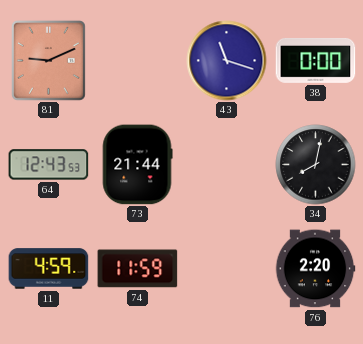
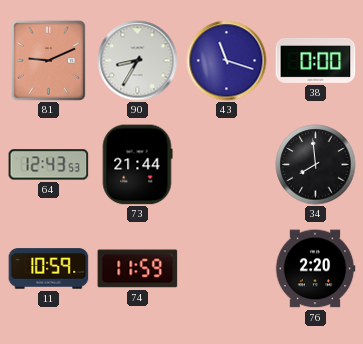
90: none -> 8:35
34: 8:02 -> 7:59
11: 4:59 -> 10:59
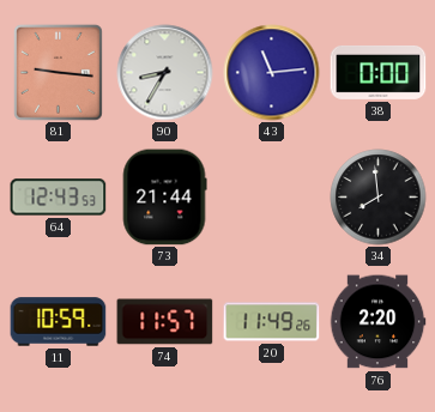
81: 9:11 -> 9:16
43: 11:18 -> 11:14
74: 11:59 -> 11:57
20: none -> 11:49
